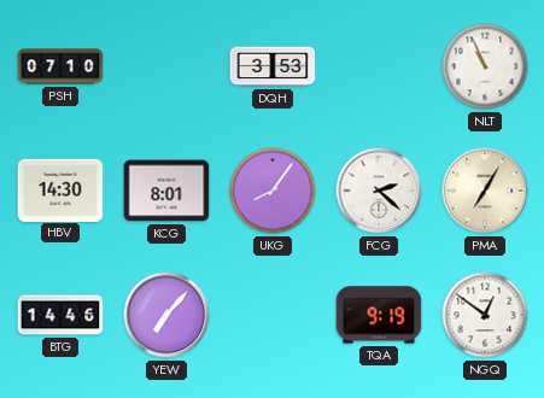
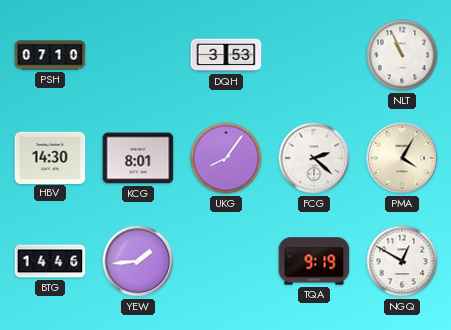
PMA: 7:05 -> 4:05
YEW: 7:07 -> 1:44
NGQ: 12:51 -> 12:50
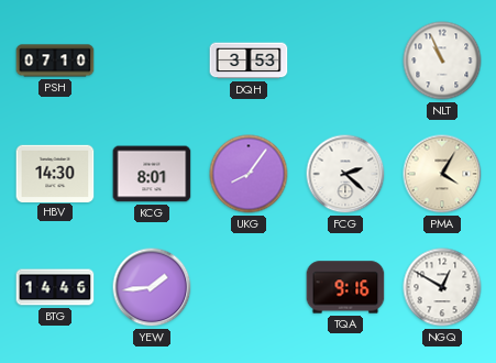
TQA: 9:19 -> 9:16
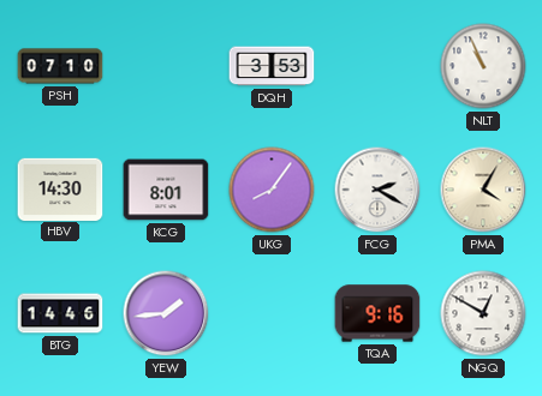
FCG: 2:22 -> 2:20
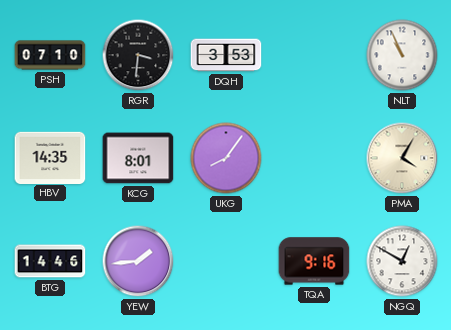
RGR: none -> 3:31
HBV: 14:30 -> 14:35
FCG: 2:20 -> none
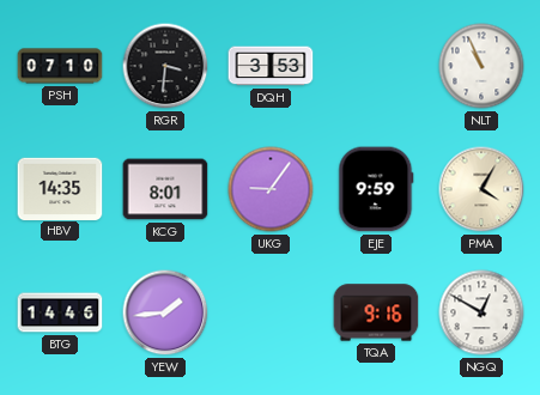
UKG: 8:06 -> 9:06
EJE: none -> 9:59
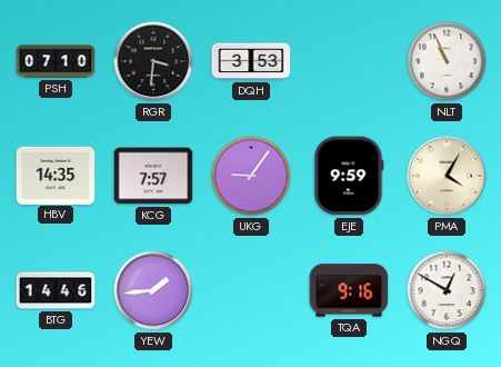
KCG: 8:01 -> 7:57
